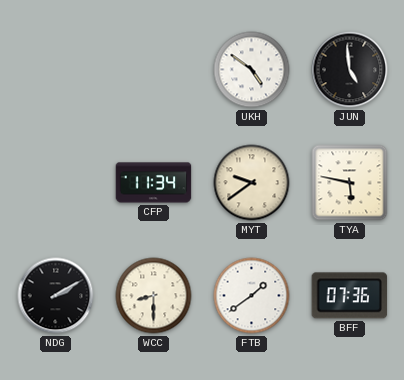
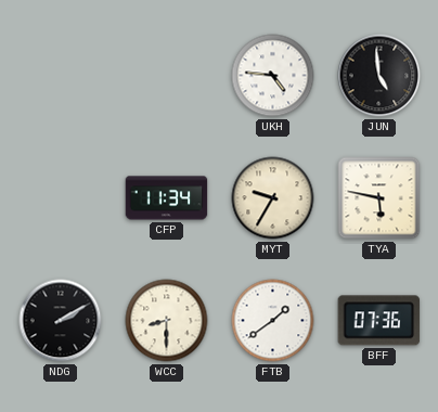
UKH: 4:51 -> 4:46
MYT: 9:39 -> 9:35
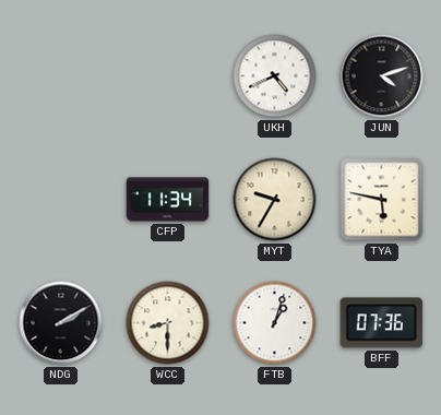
UKH: 4:46 -> 4:41
JUN: 4:59 -> 4:12
FTB: 1:39 -> 1:03
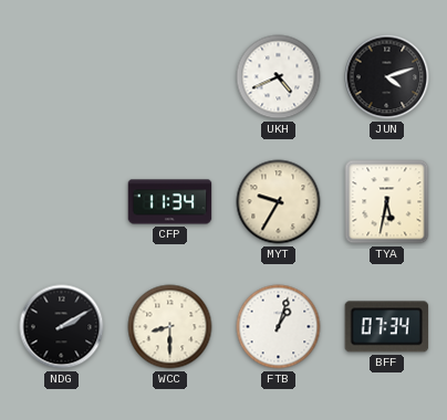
TYA: 5:47 -> 5:32
BFF: 07:36 -> 07:34
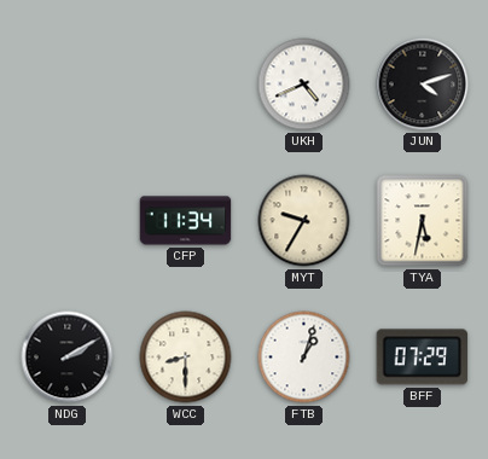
BFF: 07:34 -> 07:29
